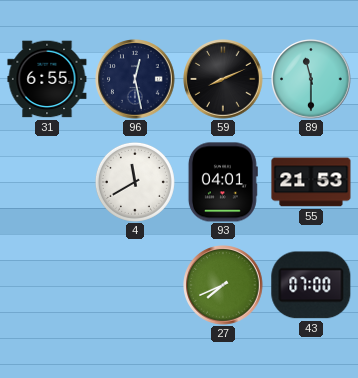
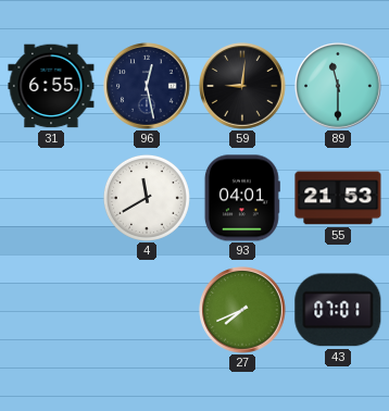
59: 8:11 -> 9:01
43: 07:00 -> 07:01
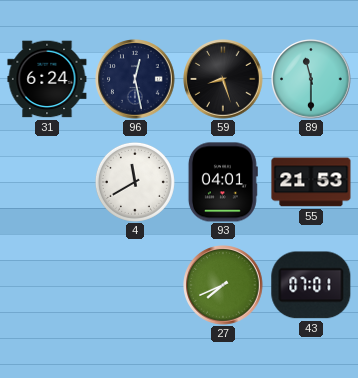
31: 6:55 -> 6:24
59: 9:01 -> 8:27
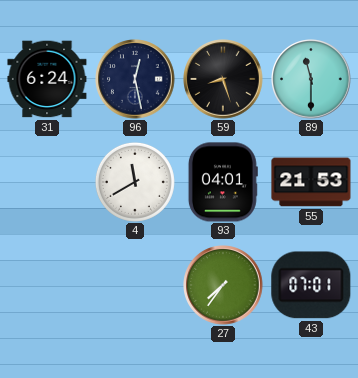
27: 7:41 -> 7:36
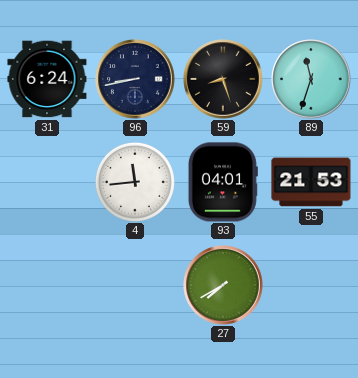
96: 12:28 -> 8:43
89: 11:30 -> 11:33
4: 11:40 -> 11:44
27: 7:36 -> 7:40
43: 07:01 -> none
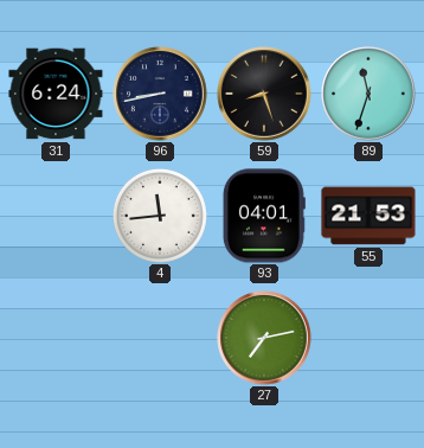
27: 7:40 -> 7:13
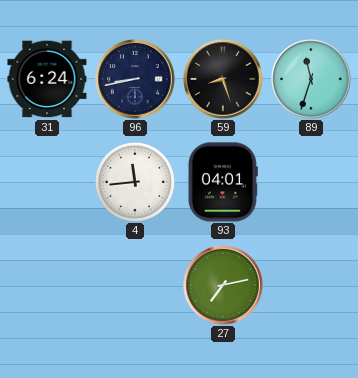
55: 21:53 -> none
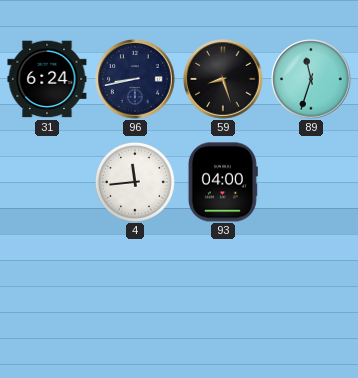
93: 04:01 -> 04:00
27: 7:13 -> none
